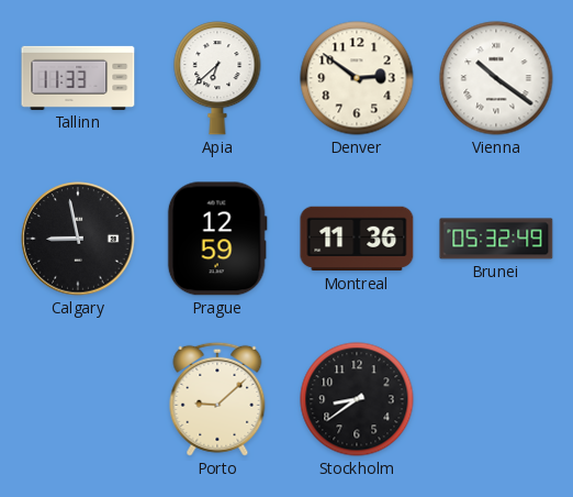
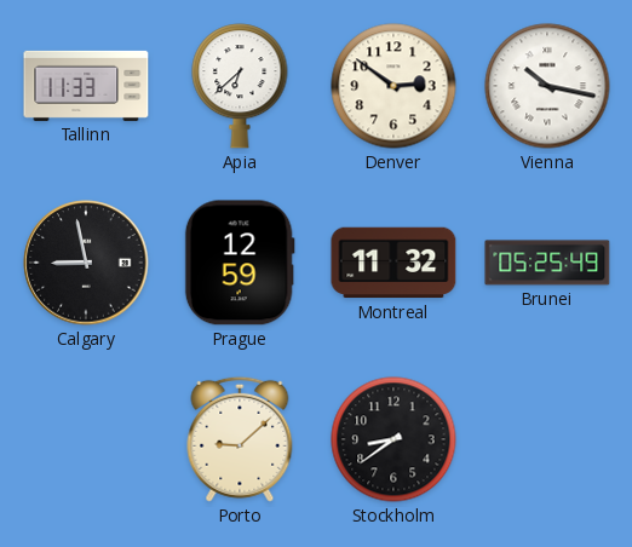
Vienna: 10:21 -> 10:17
Montreal: 11:36 -> 11:32
Brunei: 05:32 -> 05:25
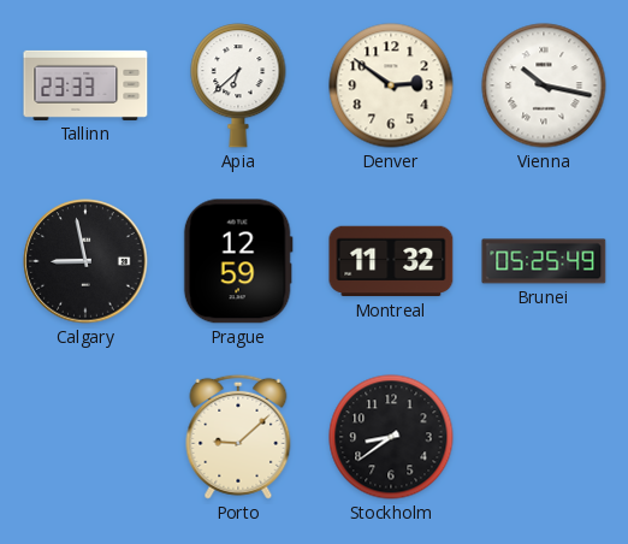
Tallinn: 11:33 -> 23:33
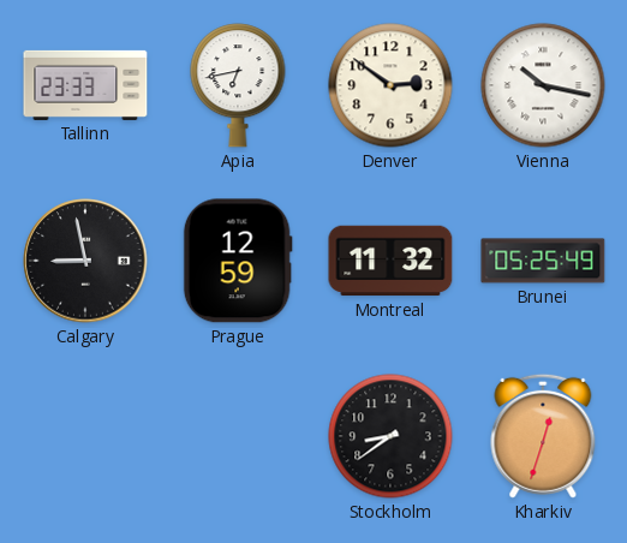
Apia: 6:38 -> 6:43
Porto: 9:08 -> none
Kharkiv: none -> 12:33
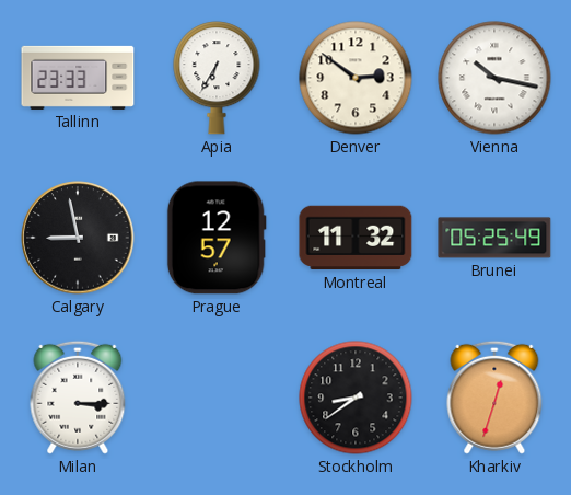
Apia: 6:43 -> 6:35
Prague: 12:59 -> 12:57
Milan: none -> 3:15
